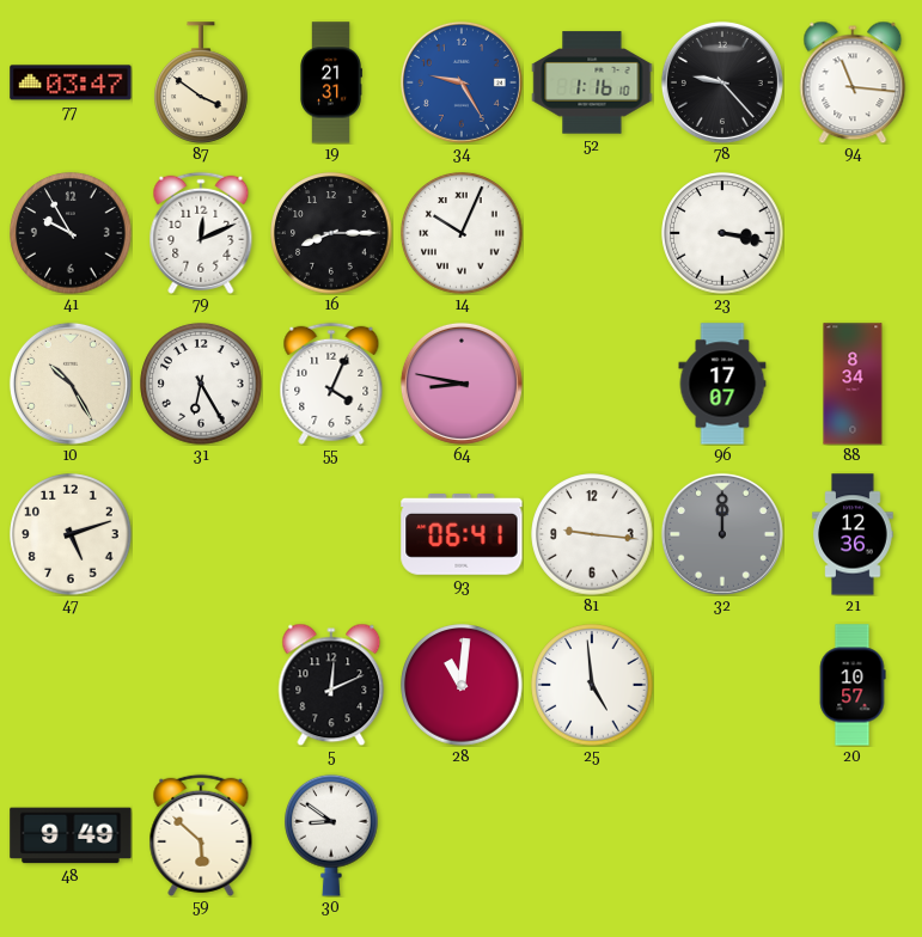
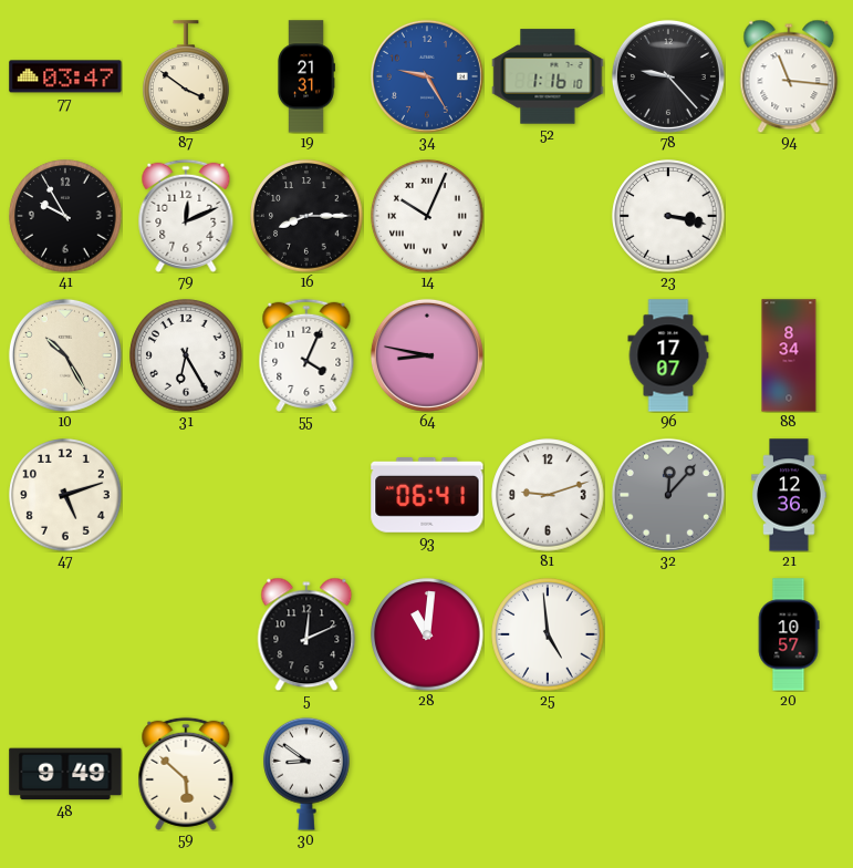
81: 9:16 -> 9:12
32: 12:00 -> 12:07
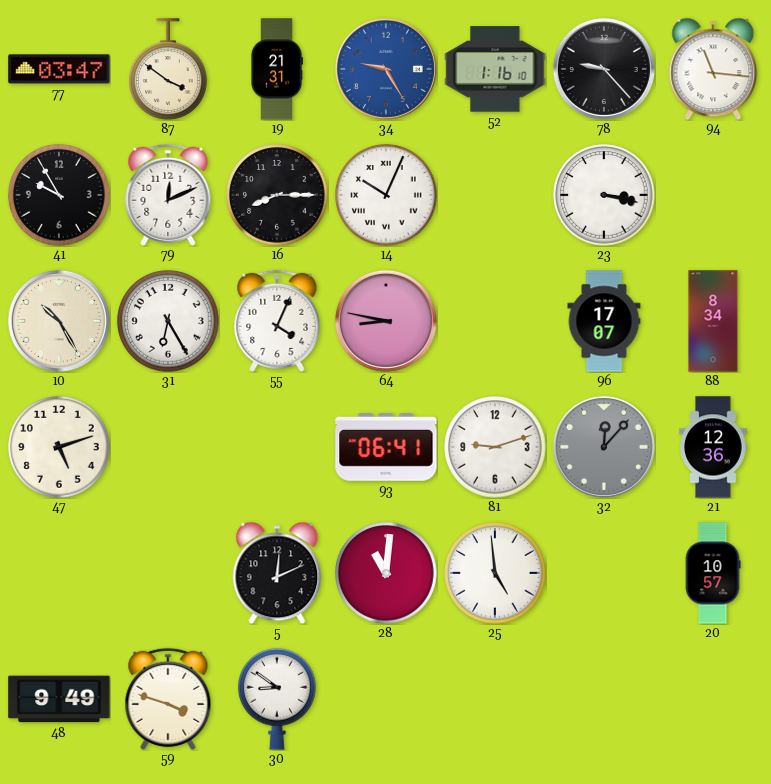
59: 5:52 -> 3:48
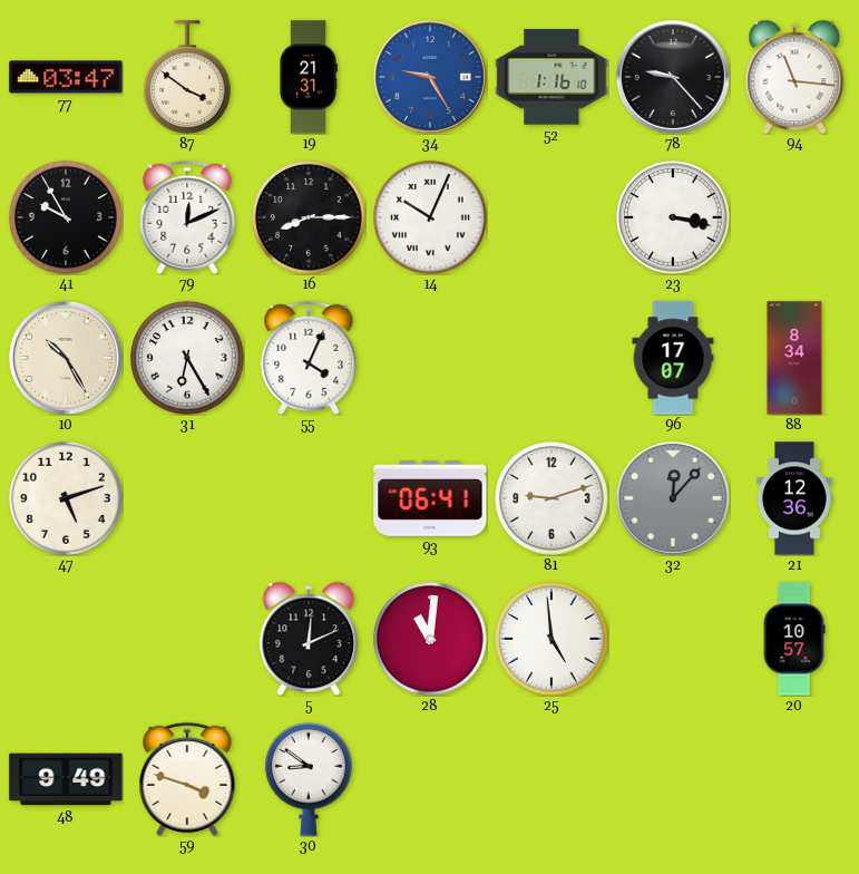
64: 8:47 -> none
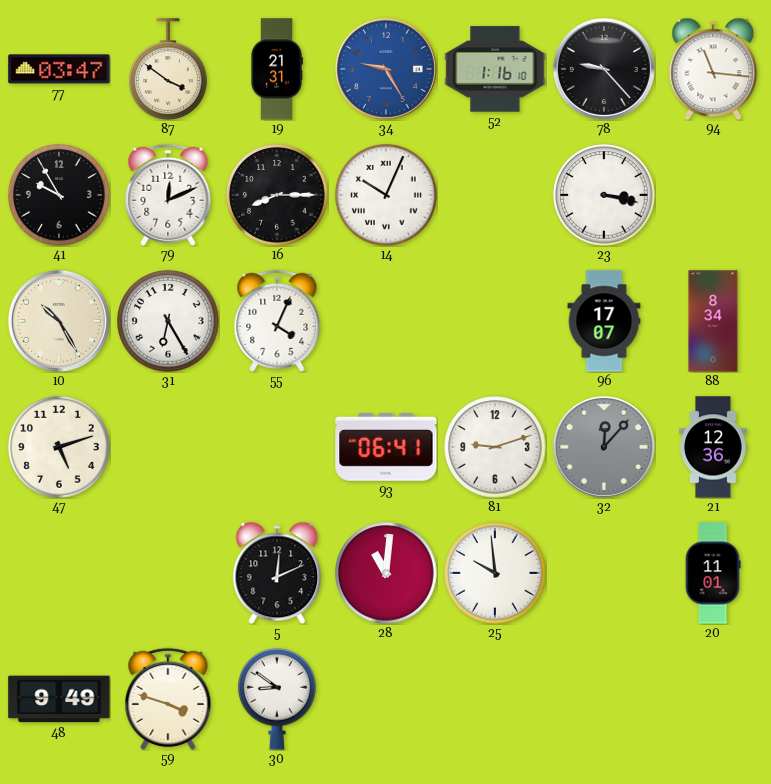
25: 4:59 -> 9:59
20: 10:57 -> 11:01
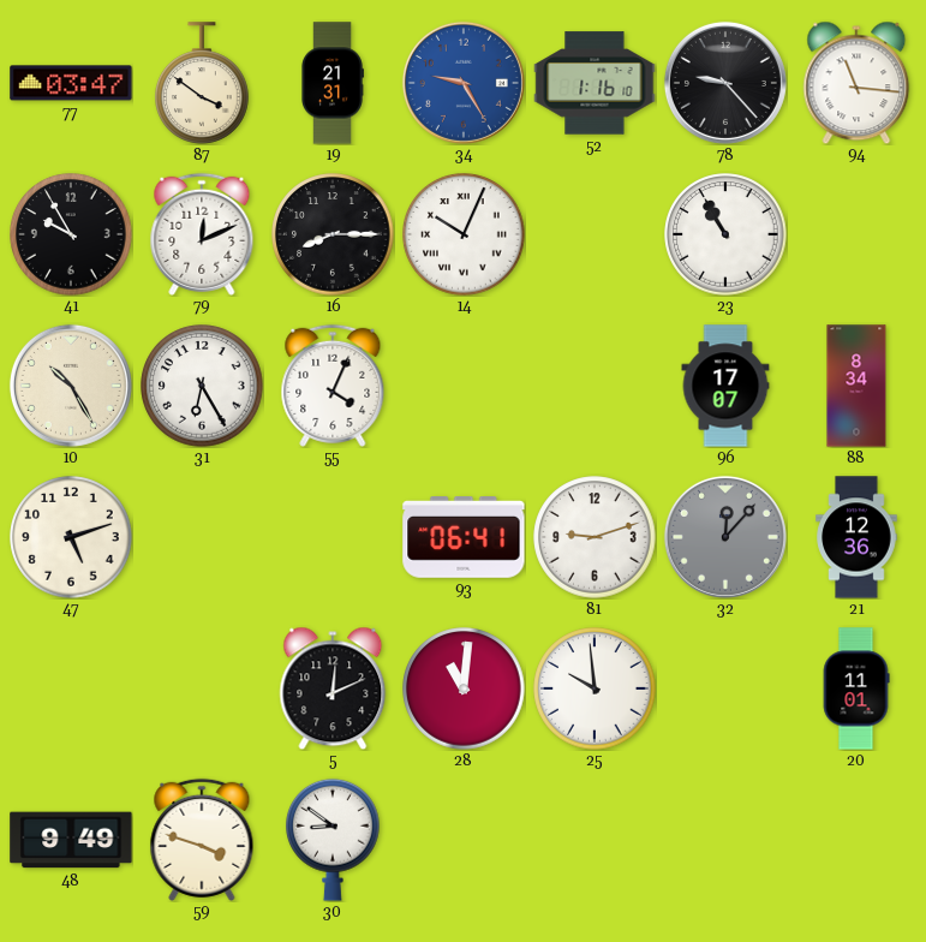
23: 3:17 -> 10:55
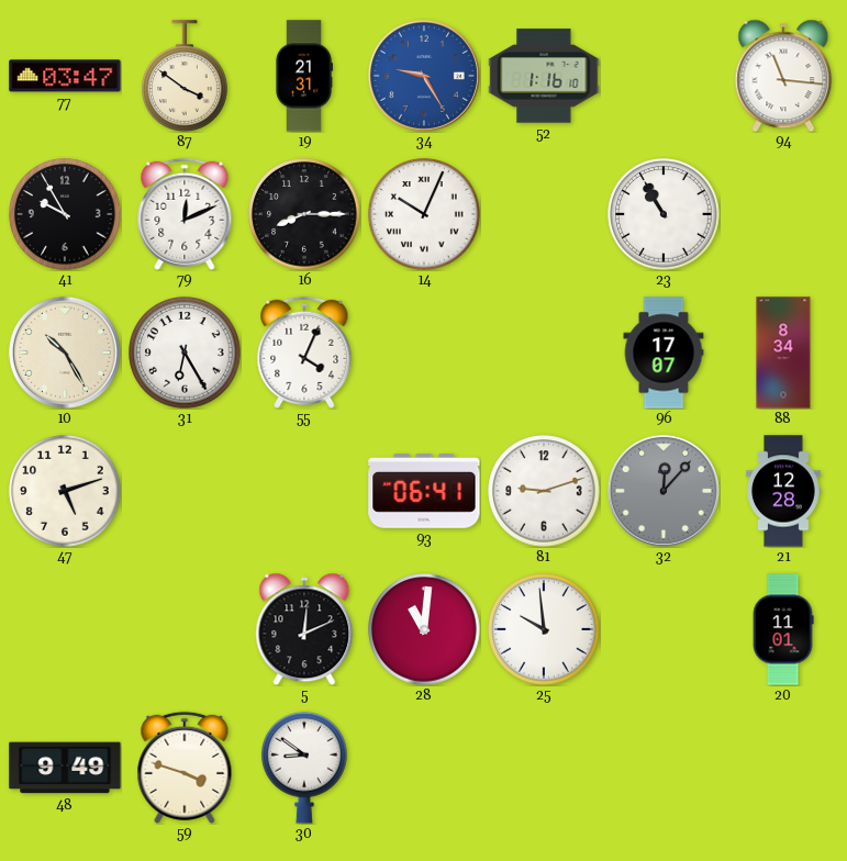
78: 9:23 -> none
21: 12:36 -> 12:28
